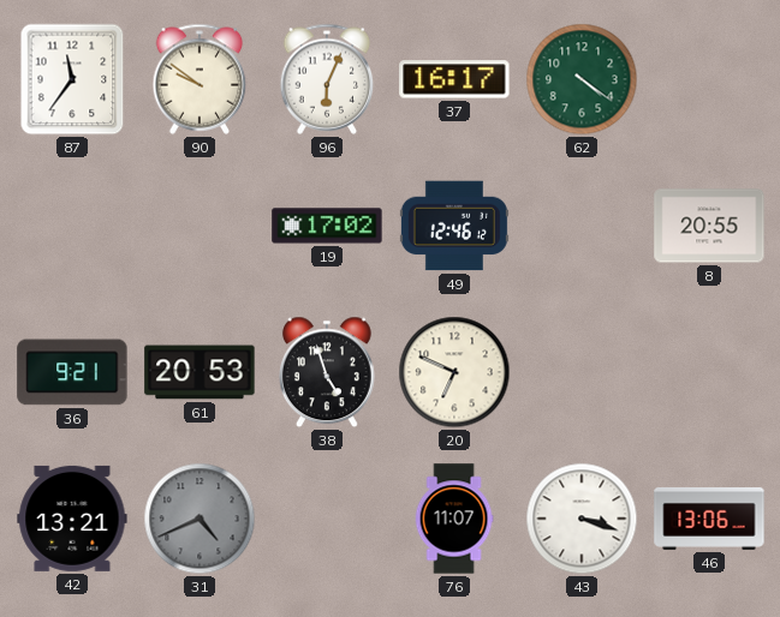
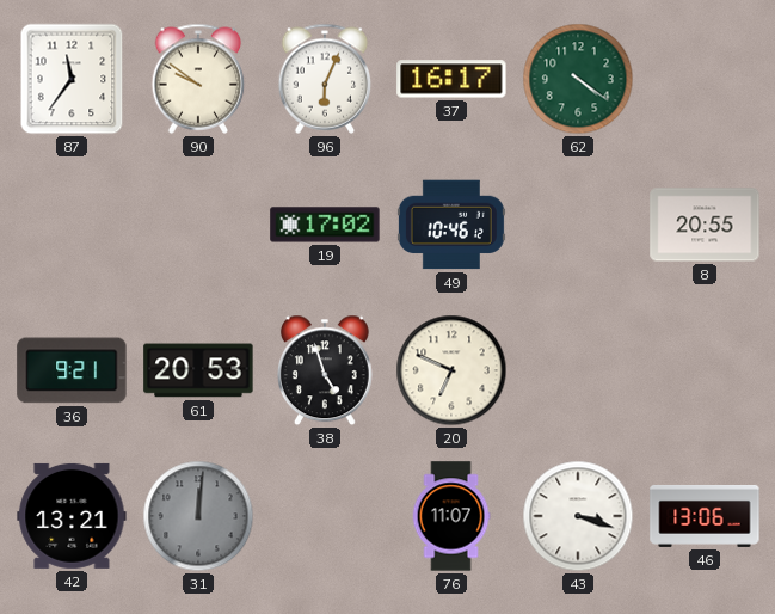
49: 12:46 -> 10:46
31: 4:41 -> 12:01
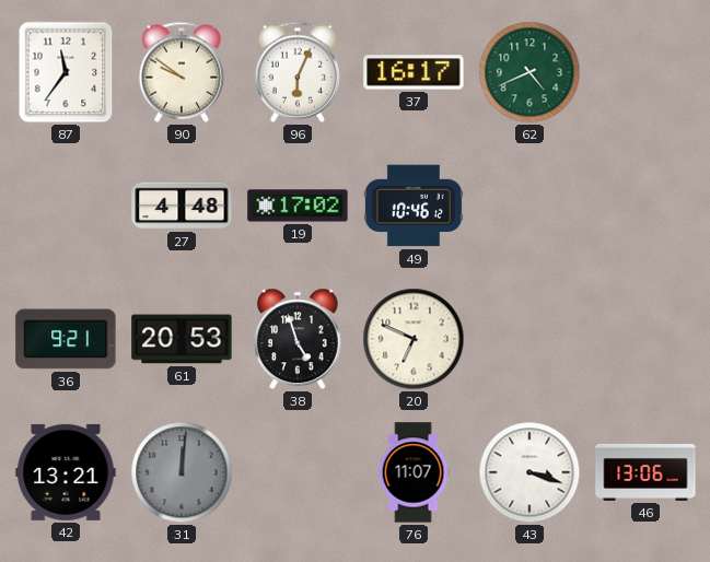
62: 4:21 -> 4:41
27: none -> 4:48
8: 20:55 -> none
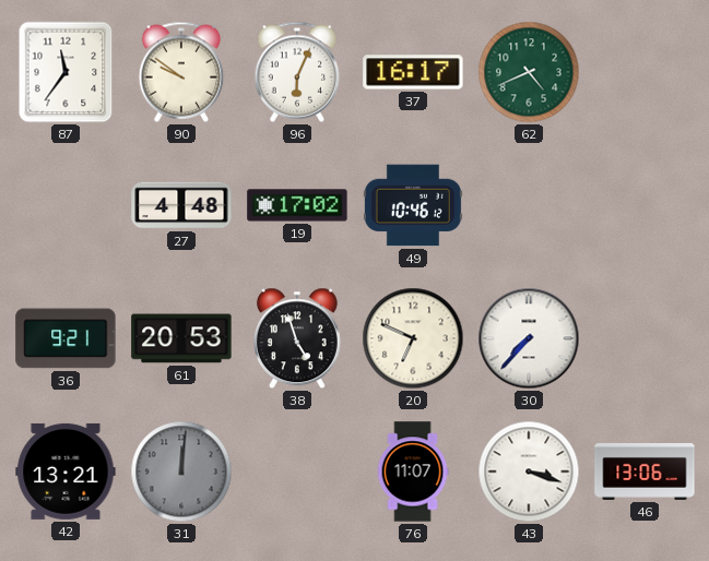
30: none -> 7:37
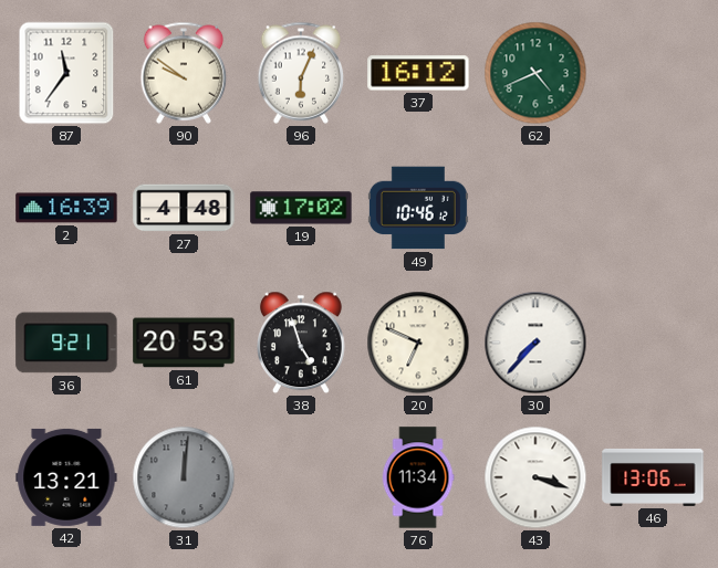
37: 16:17 -> 16:12
2: none -> 16:39
76: 11:07 -> 11:34
